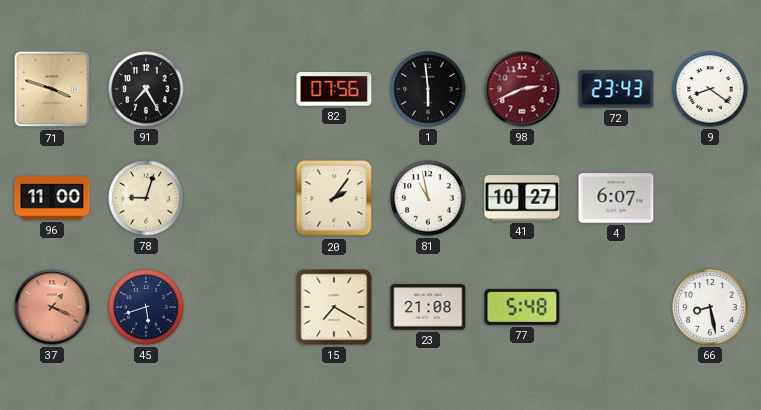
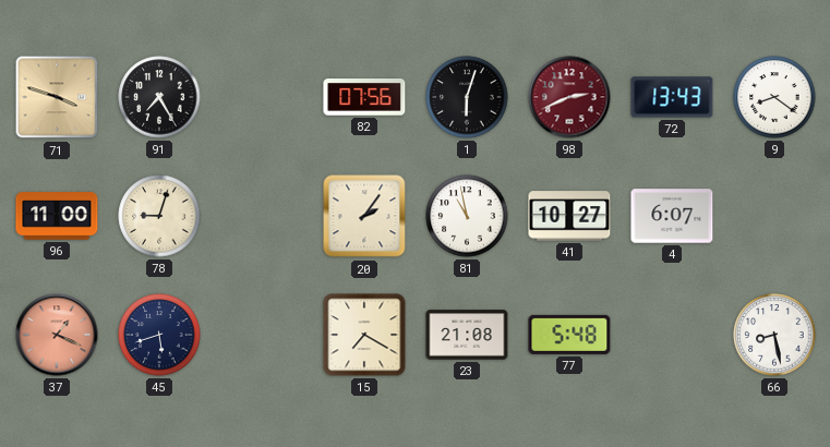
1: 5:59 -> 6:03
72: 23:43 -> 13:43
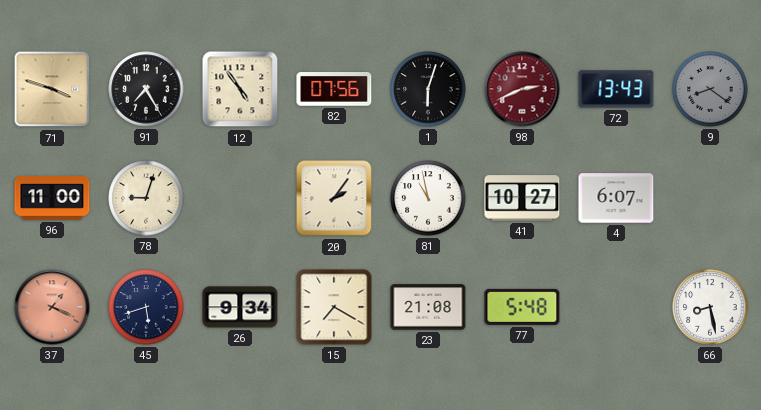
12: none -> 4:54
9 dial: white -> grey
26: none -> 9:34
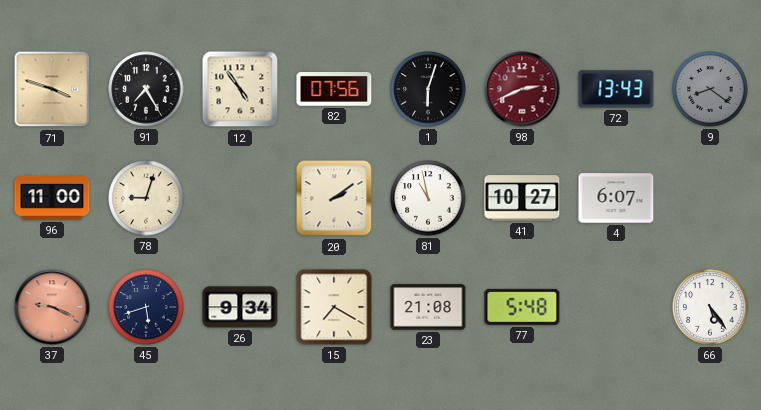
20: 2:06 -> 2:09
37: 1:19 -> 9:19
66: 8:28 -> 5:24
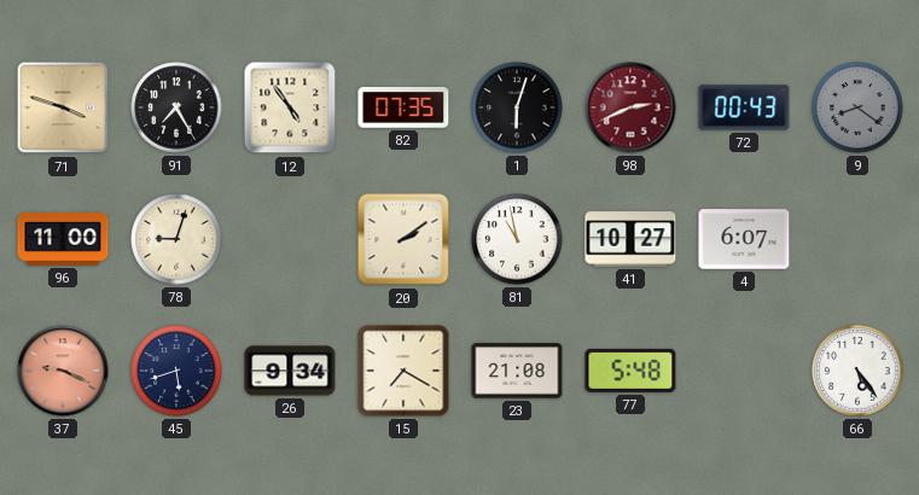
82: 07:56 -> 07:35
72: 13:43 -> 00:43
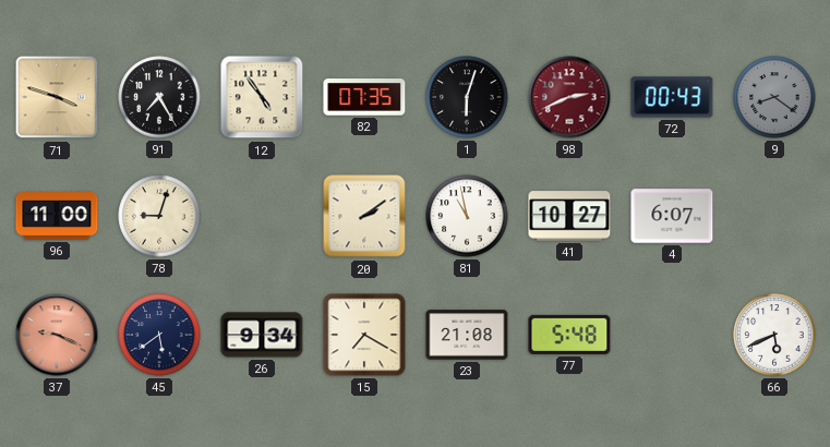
45: 5:42 -> 5:39
66: 5:24 -> 5:41
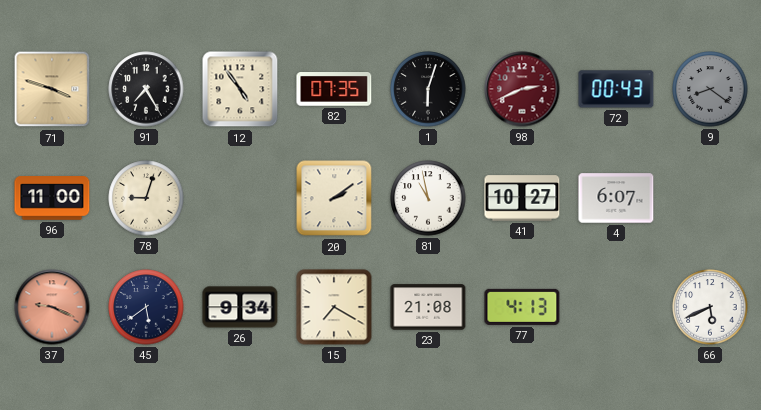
77: 5:48 -> 4:13
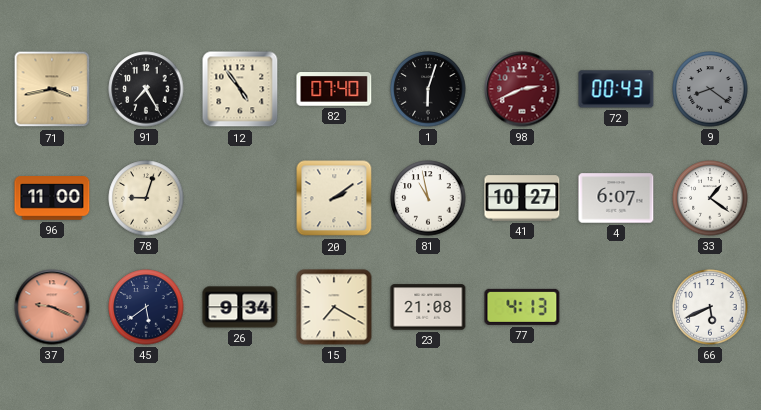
71: 3:48 -> 3:43
82: 07:35 -> 07:40
33: none -> 1:21
